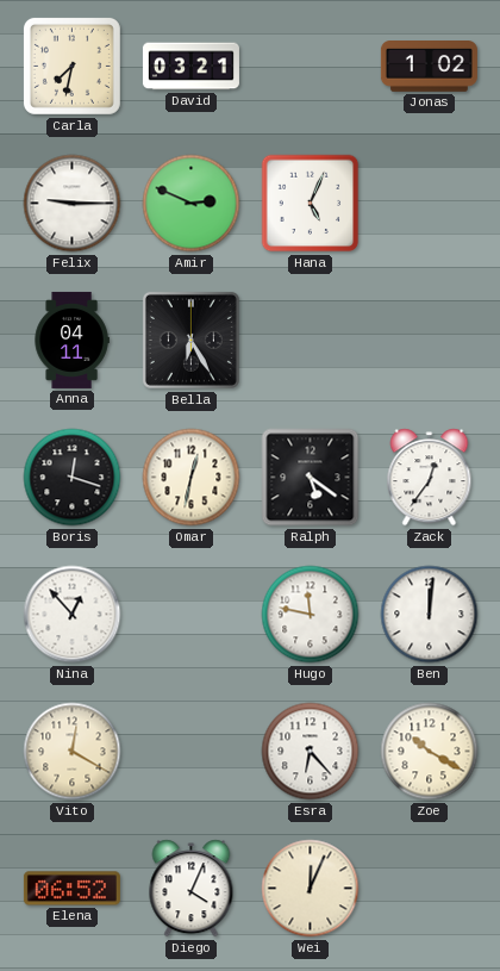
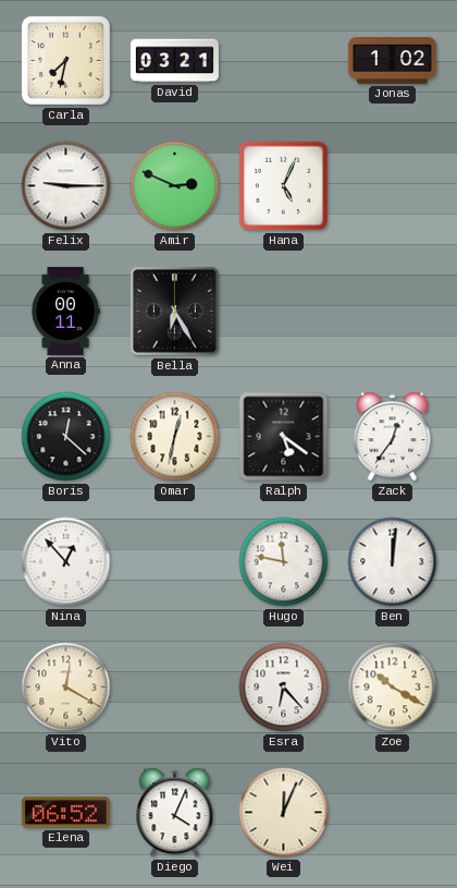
Anna: 04:11 -> 00:11
Boris: 12:18 -> 12:22
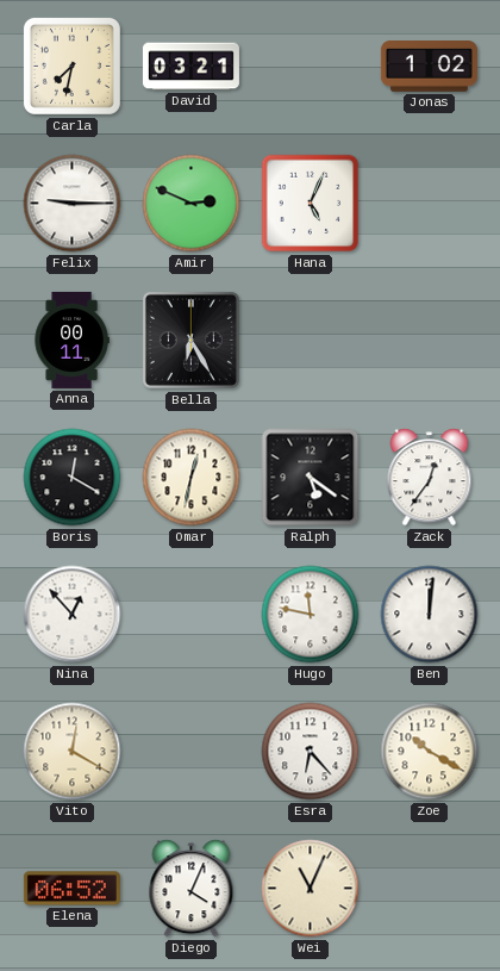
Boris: 12:22 -> 12:20
Wei: 12:04 -> 11:04
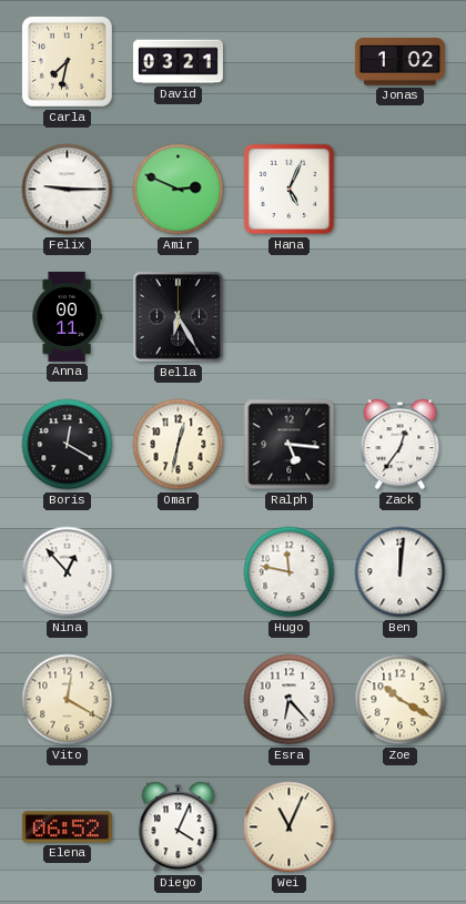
Ralph: 5:21 -> 5:16
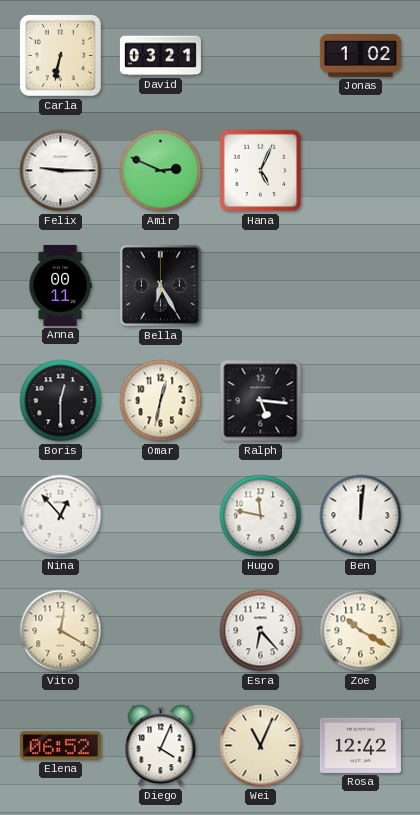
Carla: 7:32 -> 6:32
Boris: 12:20 -> 12:30
Zack: 12:36 -> none
Rosa: none -> 12:42
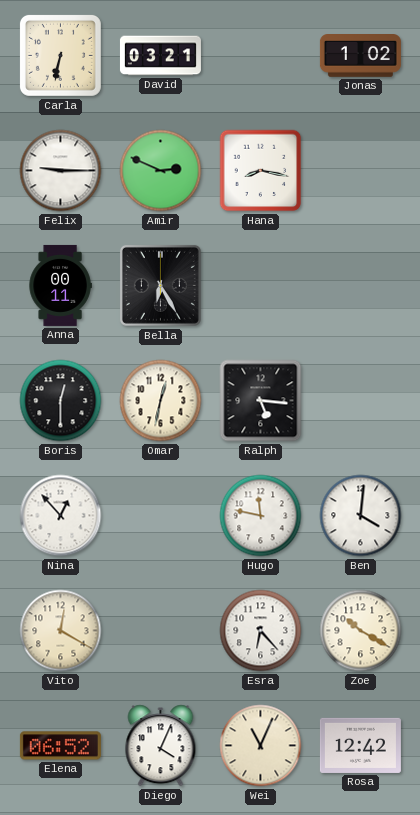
Hana: 5:04 -> 8:17
Ben: 12:01 -> 4:01
